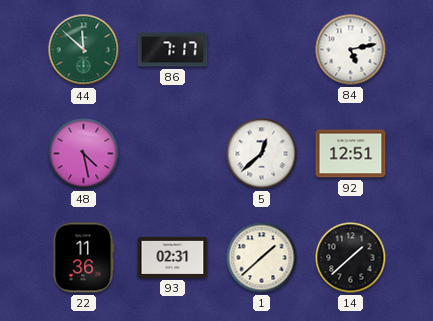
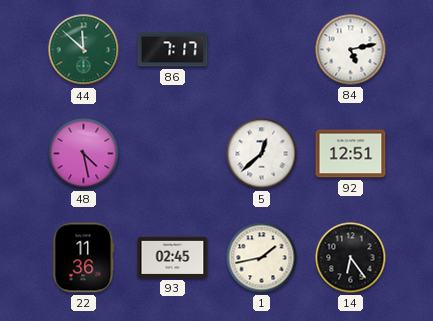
93: 02:31 -> 02:45
1: 1:38 -> 1:43
14: 1:38 -> 6:24
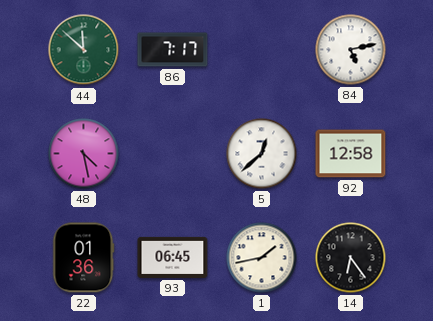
92: 12:51 -> 12:58
22: 11:36 -> 01:36
93: 02:45 -> 06:45
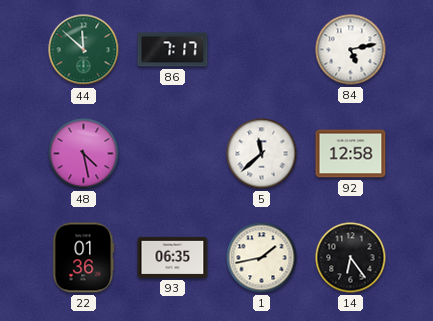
5: 12:38 -> 11:38
93: 06:45 -> 06:35
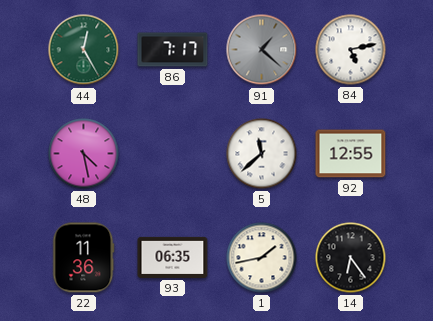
44: 11:52 -> 12:25
91: none -> 1:22
92: 12:58 -> 12:55
22: 01:36 -> 11:36
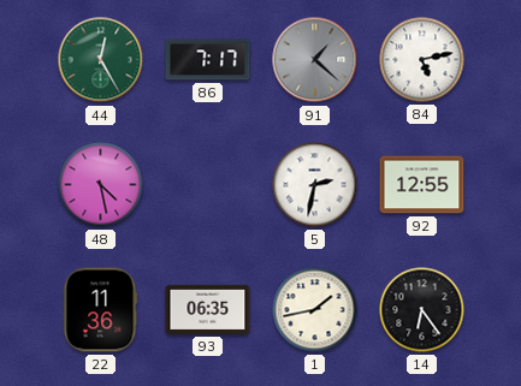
5: 11:38 -> 2:32
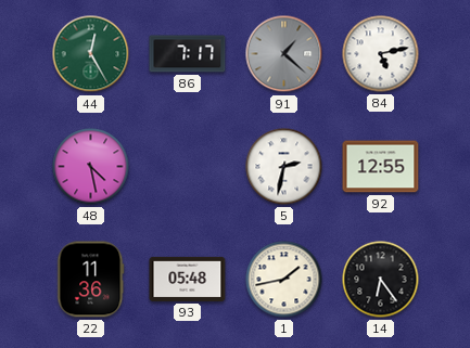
93: 06:35 -> 05:48
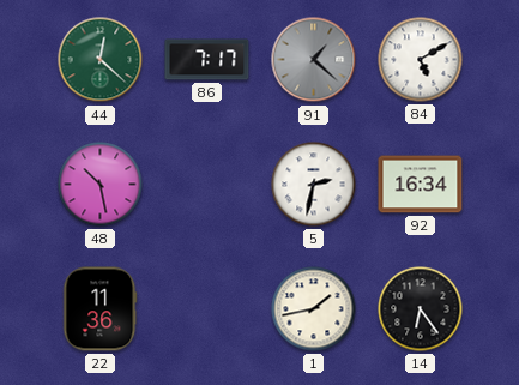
44: 12:25 -> 12:22
84: 5:13 -> 5:10
48: 4:28 -> 10:28
92: 12:55 -> 16:34
93: 05:48 -> none
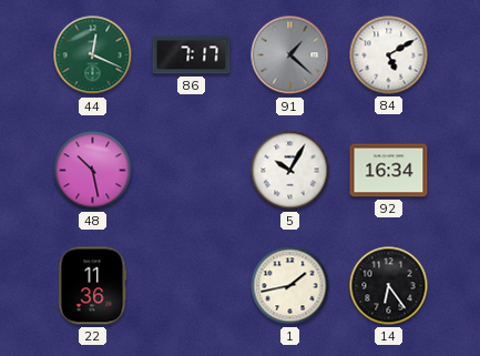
44: 12:22 -> 12:19
5: 2:32 -> 10:05
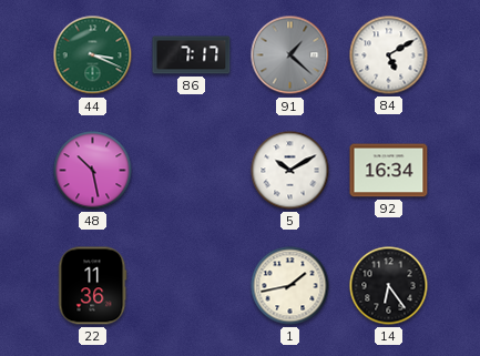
44: 12:19 -> 3:19
5: 10:05 -> 10:10
